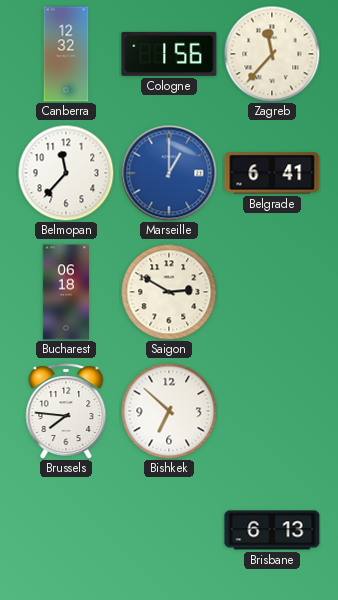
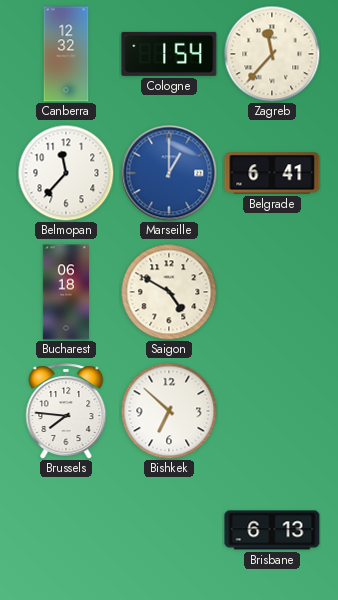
Cologne: 1:56 -> 1:54
Saigon: 2:50 -> 4:50
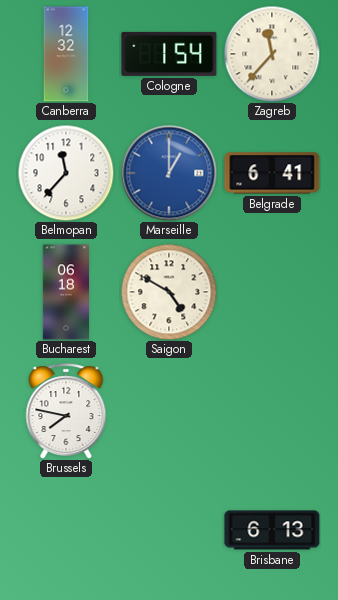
Brussels: 7:46 -> 7:47
Bishkek: 6:52 -> none
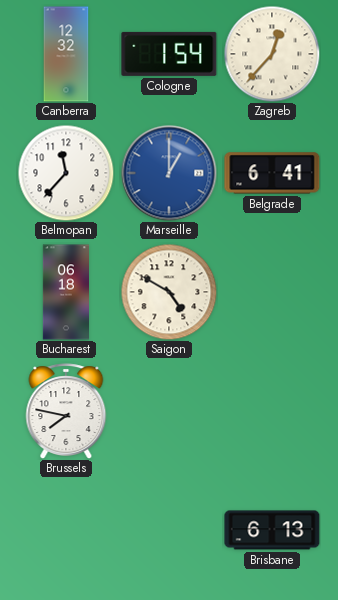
Zagreb: 11:37 -> 12:37
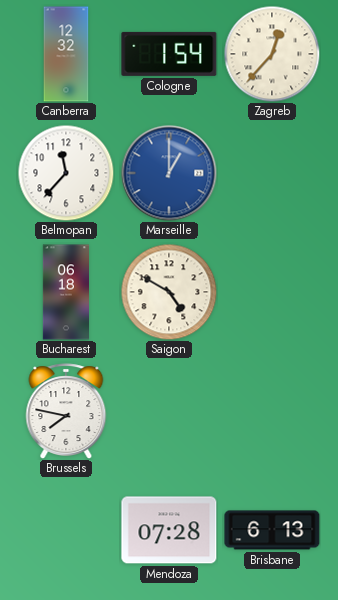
Belgrade: 6:41 -> none
Mendoza: none -> 07:28
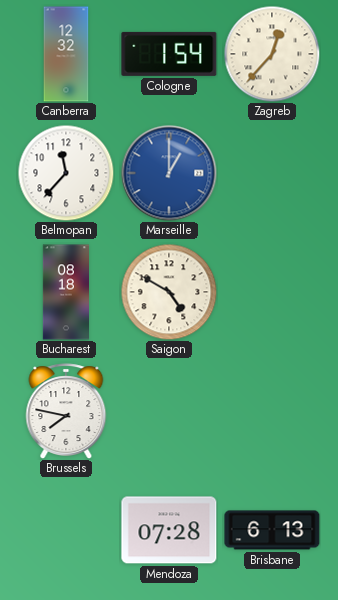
Bucharest: 06:18 -> 08:18
